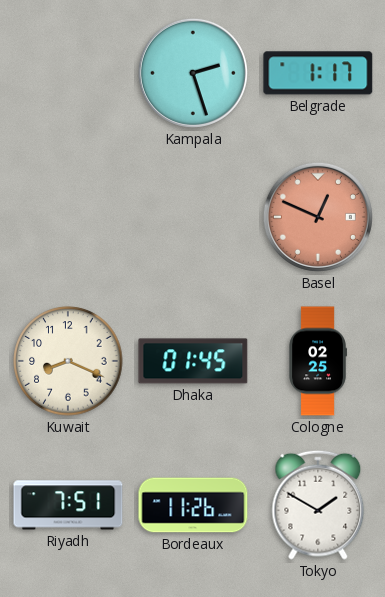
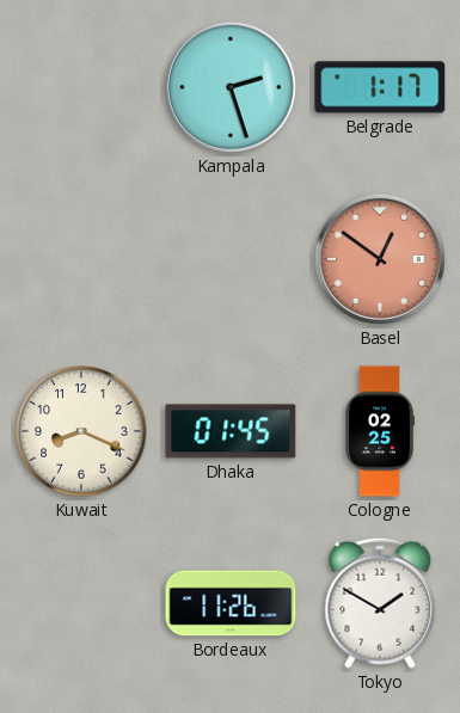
Basel: 12:49 -> 12:51
Riyadh: 7:51 -> none
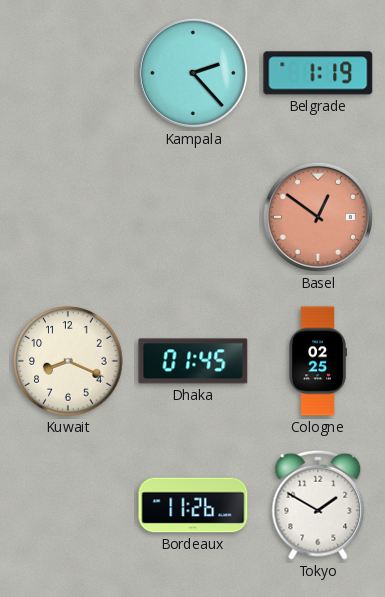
Kampala: 2:27 -> 2:23
Belgrade: 1:17 -> 1:19
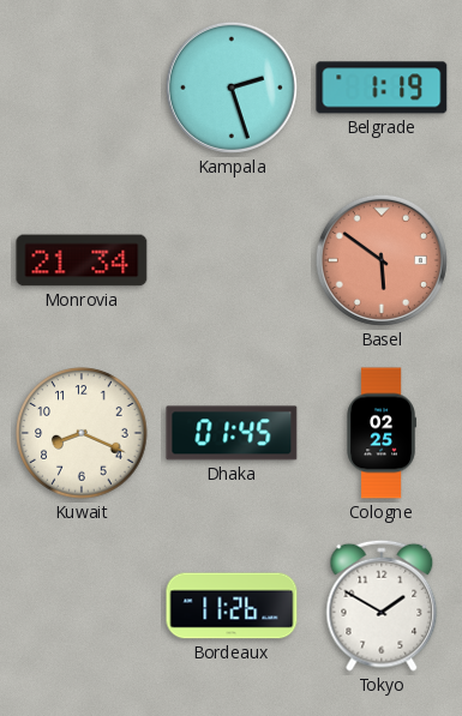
Kampala: 2:23 -> 2:27
Monrovia: none -> 21:34
Basel: 12:51 -> 5:51
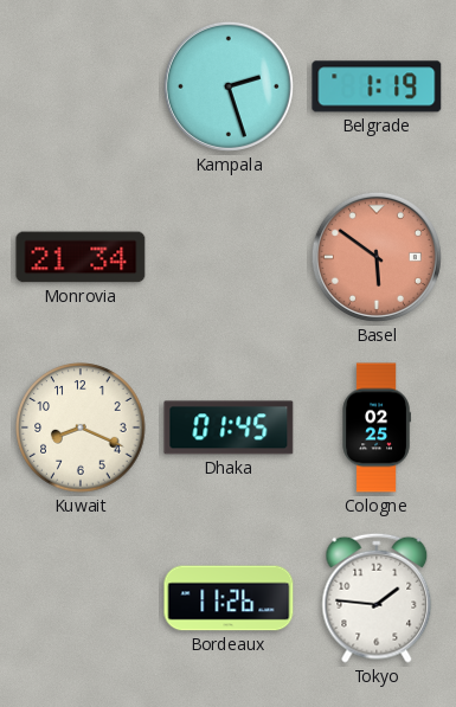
Tokyo: 1:50 -> 1:46
